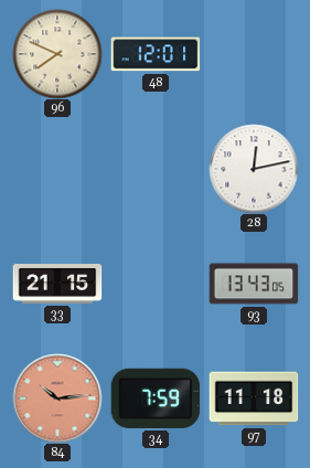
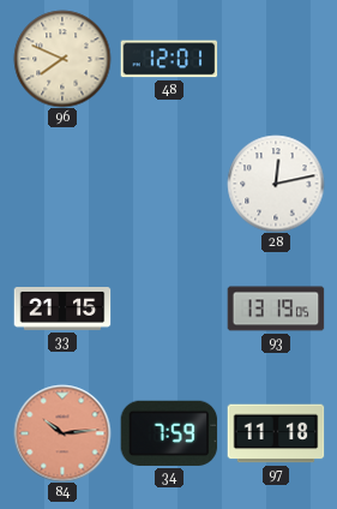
93: 13:43 -> 13:19
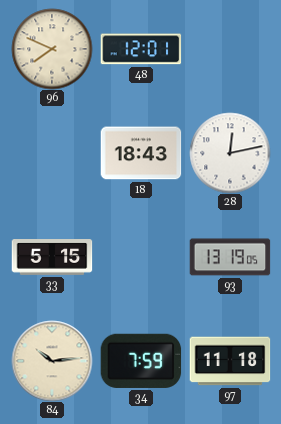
18: none -> 18:43
33: 21:15 -> 5:15
84 dial: salmon -> cream
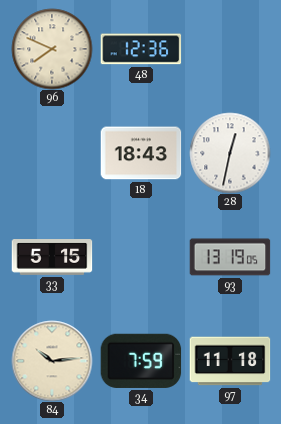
48: 12:01 -> 12:36
28: 12:13 -> 12:32
